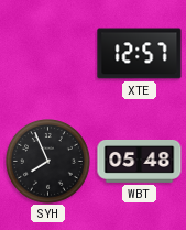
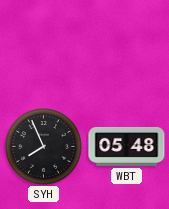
XTE: 12:57 -> none
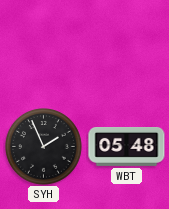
SYH: 7:56 -> 1:56
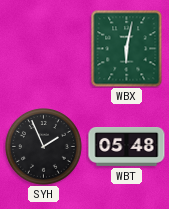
WBX: none -> 6:02
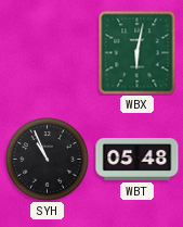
SYH: 1:56 -> 10:56
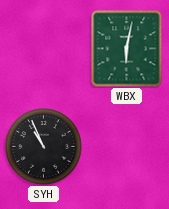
WBT: 05:48 -> none
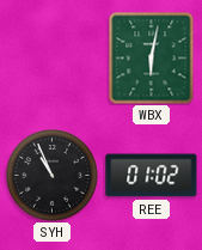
REE: none -> 01:02
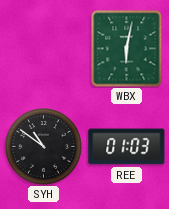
SYH: 10:56 -> 10:51
REE: 01:02 -> 01:03
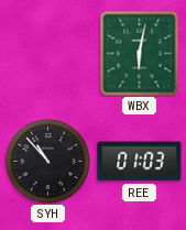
SYH: 10:51 -> 10:53
